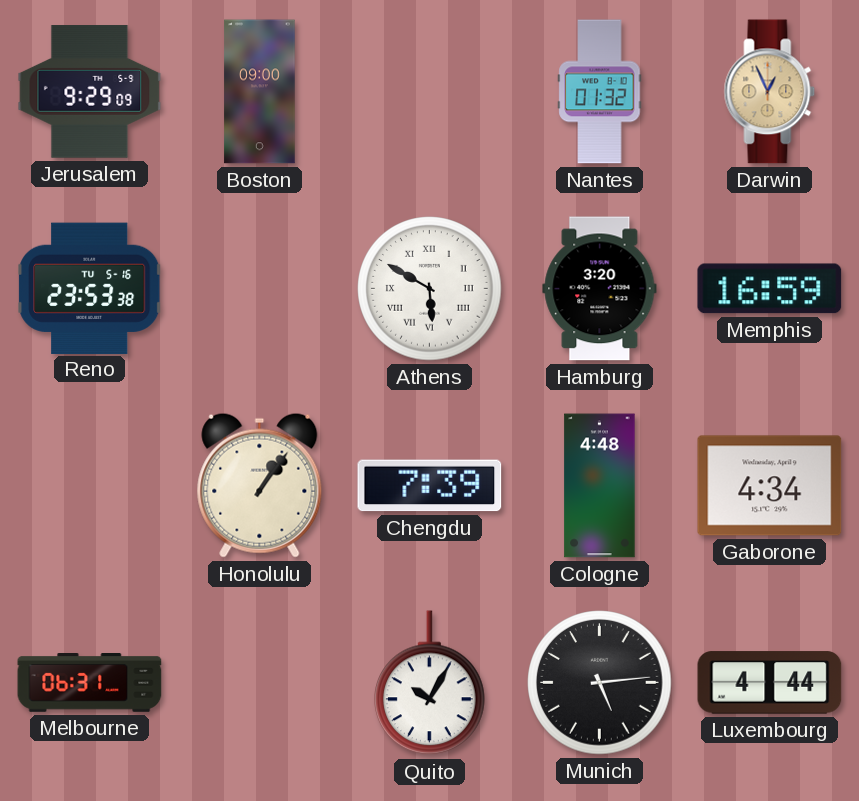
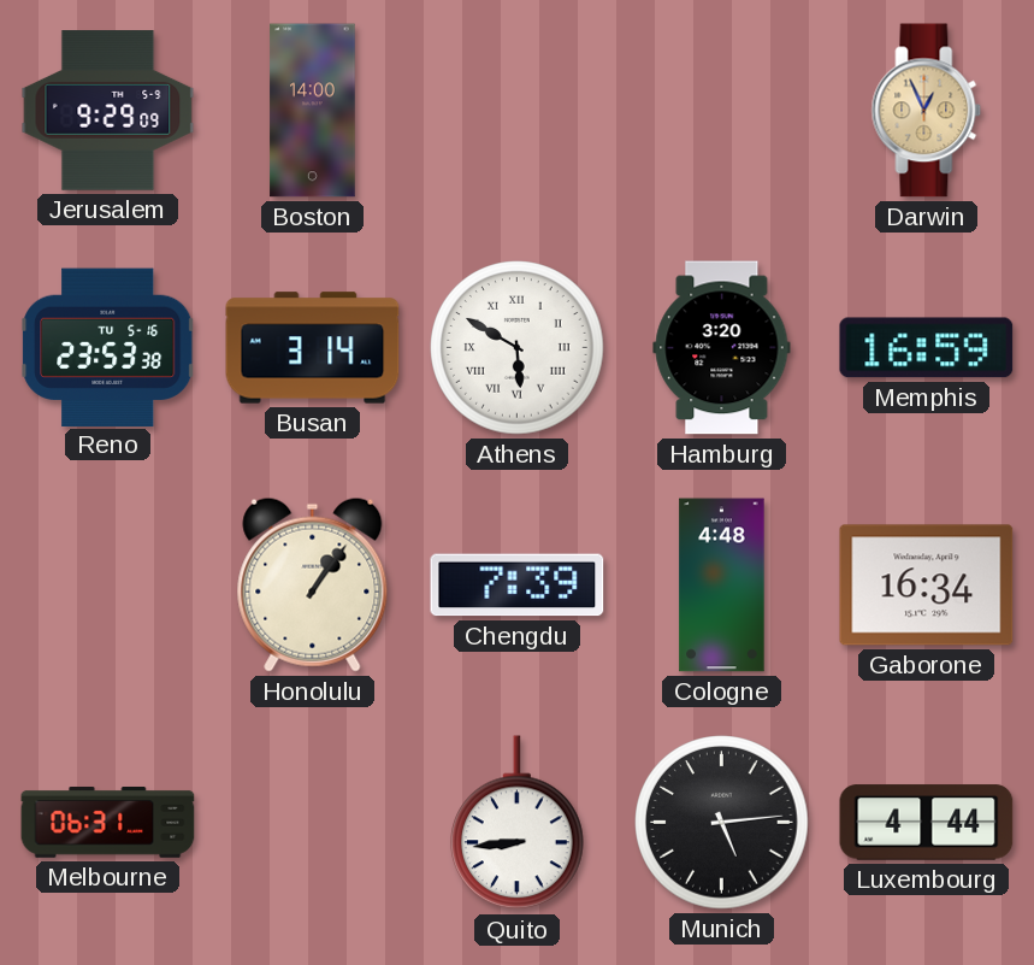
Boston: 09:00 -> 14:00
Nantes: 01:32 -> none
Busan: none -> 3:14
Gaborone: 4:34 -> 16:34
Quito: 10:05 -> 8:44
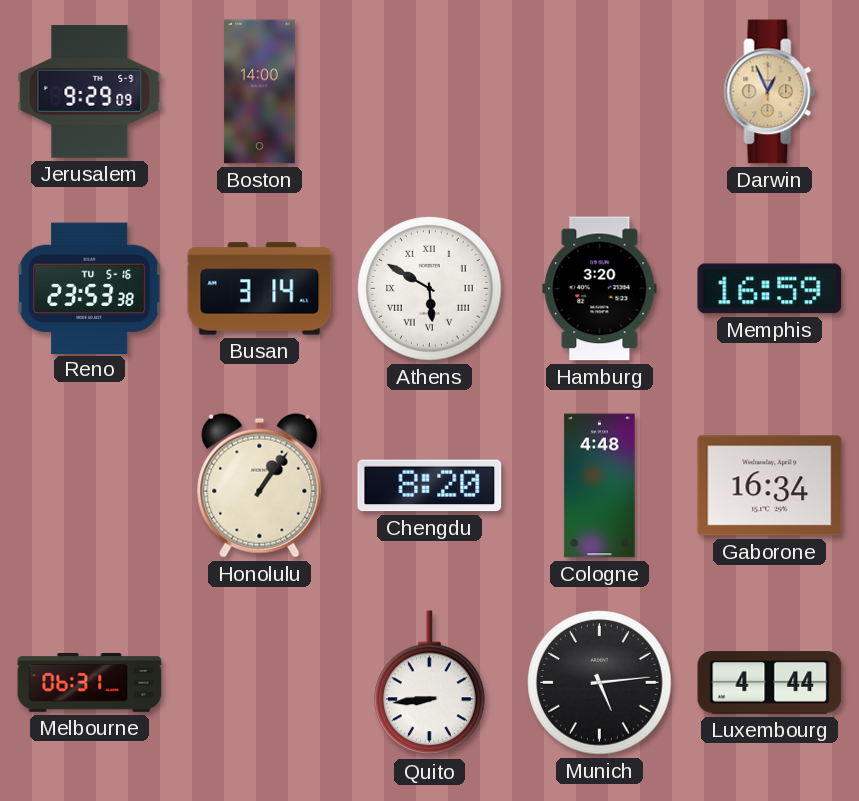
Chengdu: 7:39 -> 8:20
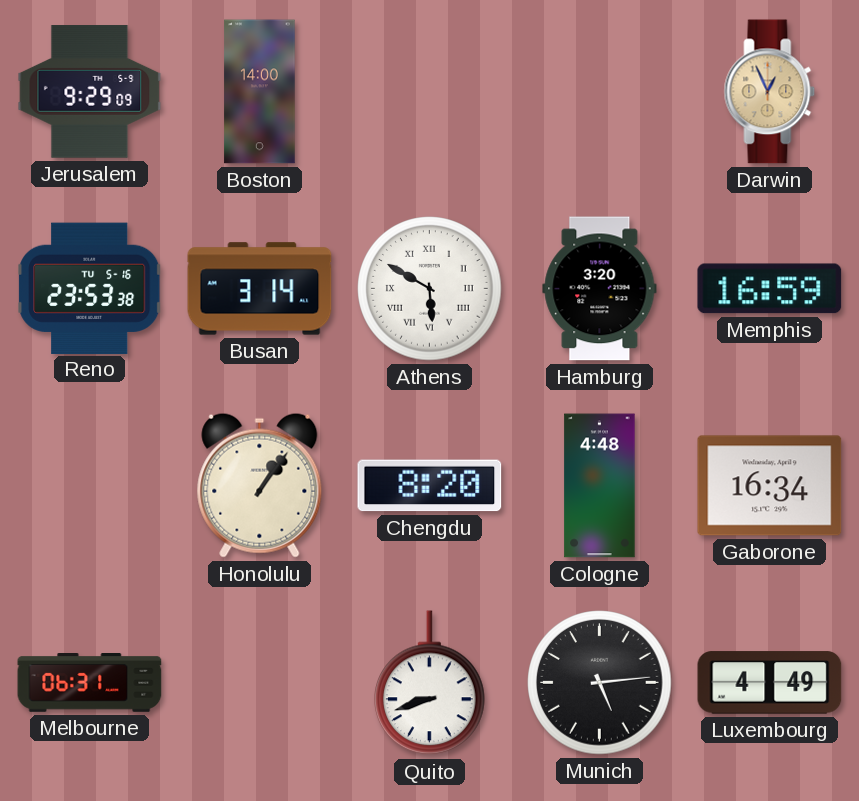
Quito: 8:44 -> 8:42
Luxembourg: 4:44 -> 4:49
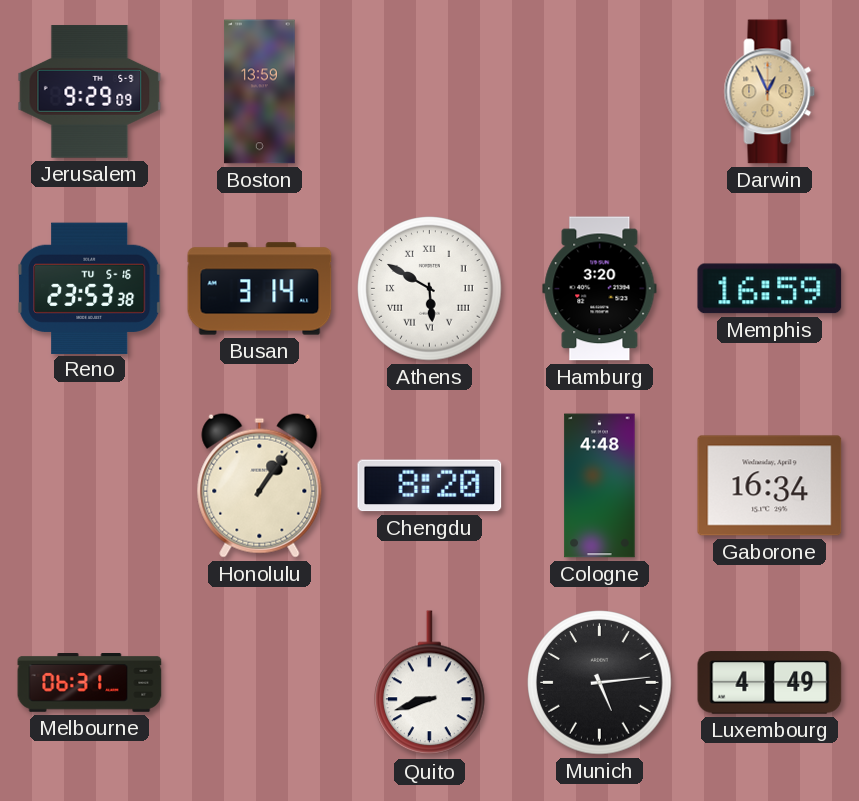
Boston: 14:00 -> 13:59
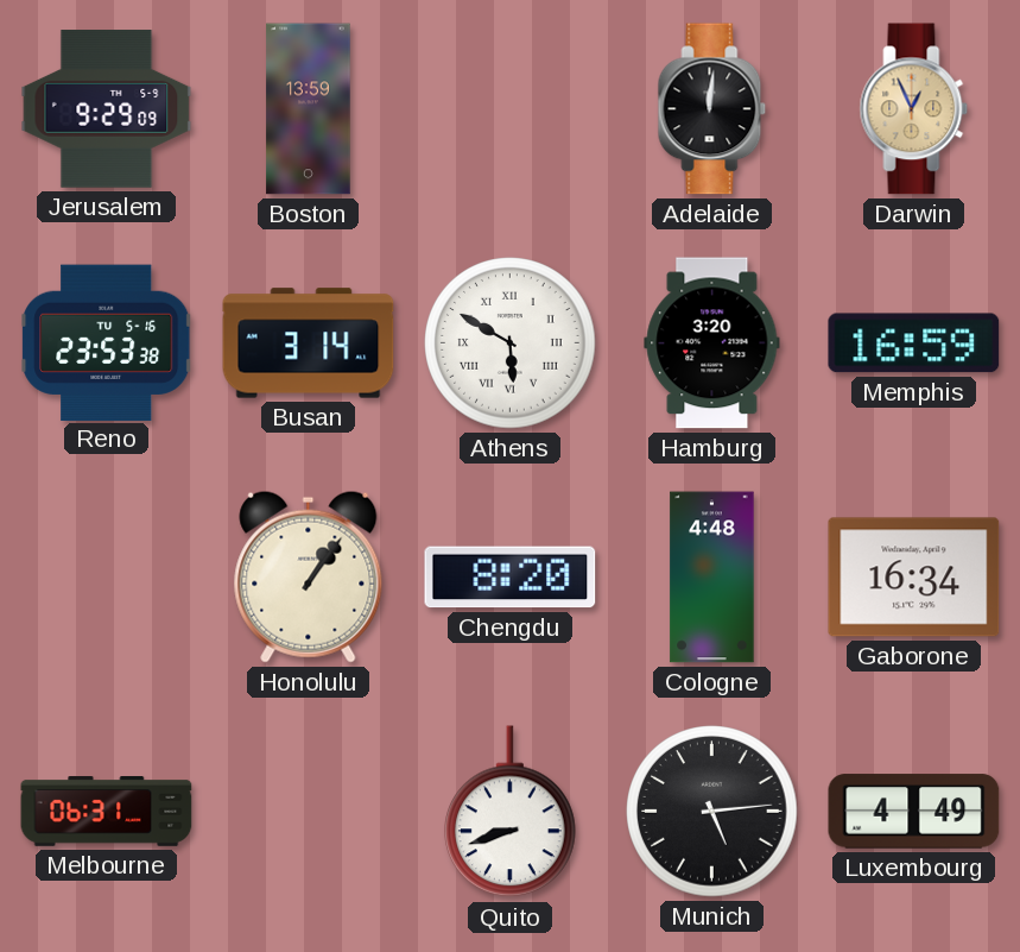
Adelaide: none -> 12:01
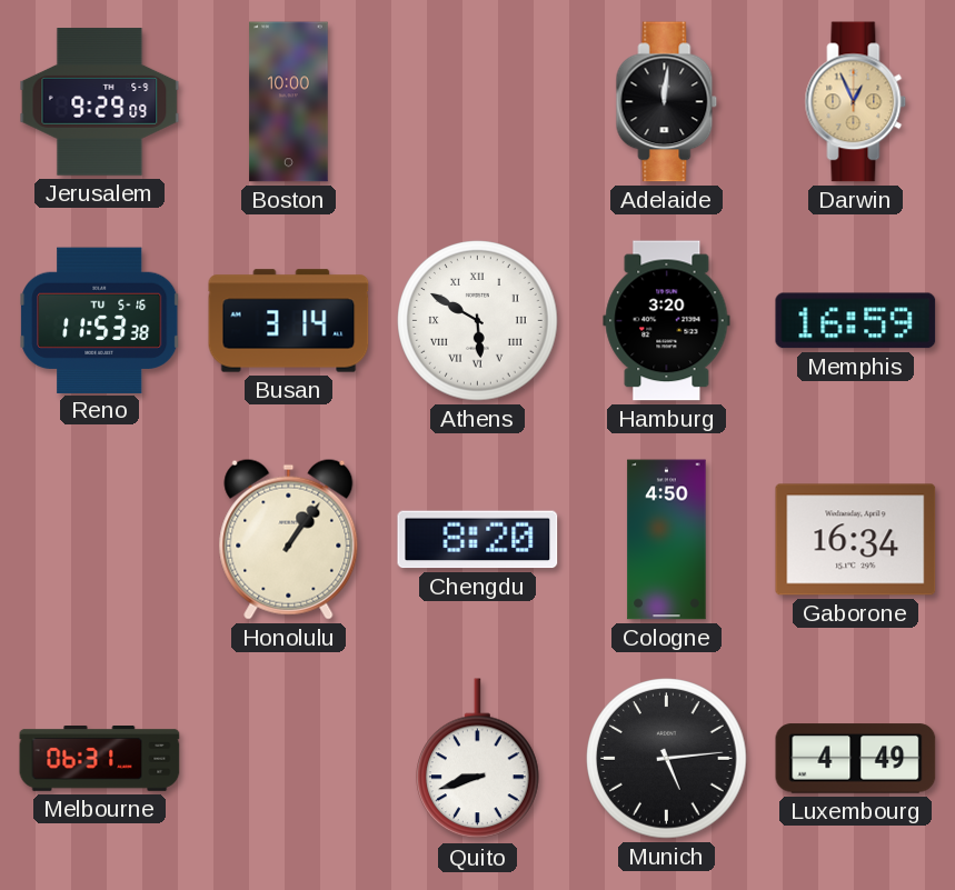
Boston: 13:59 -> 10:00
Reno: 23:53 -> 11:53
Cologne: 4:48 -> 4:50
